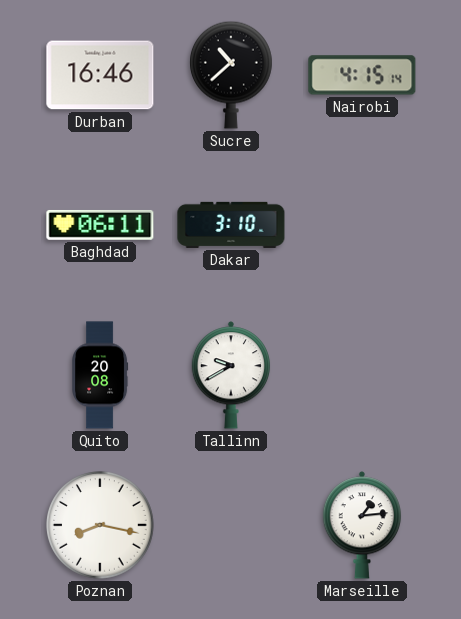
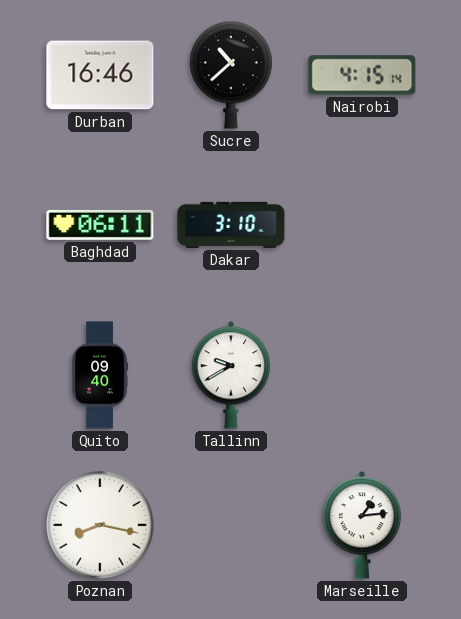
Quito: 20:08 -> 09:40
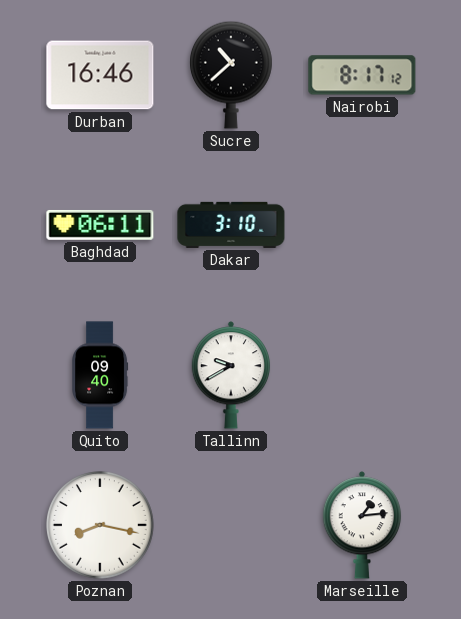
Nairobi: 4:15 -> 8:17
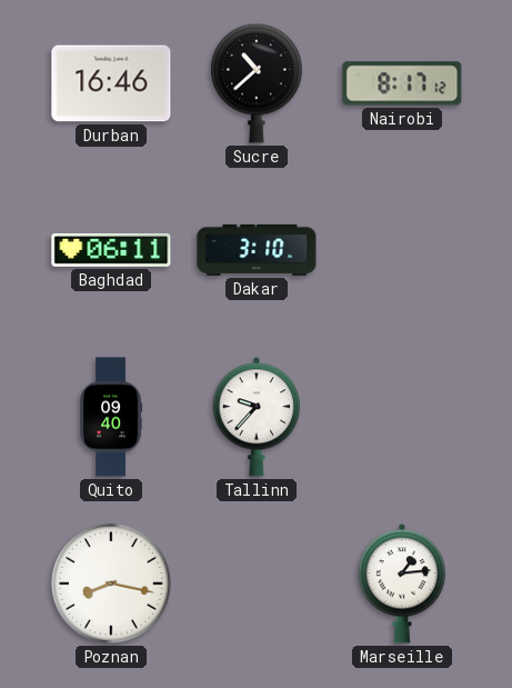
Tallinn: 9:40 -> 9:37
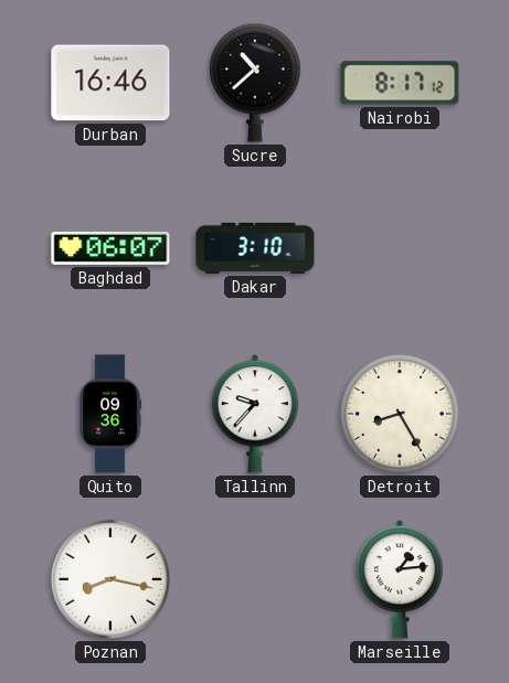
Baghdad: 06:11 -> 06:07
Quito: 09:40 -> 09:36
Detroit: none -> 8:25
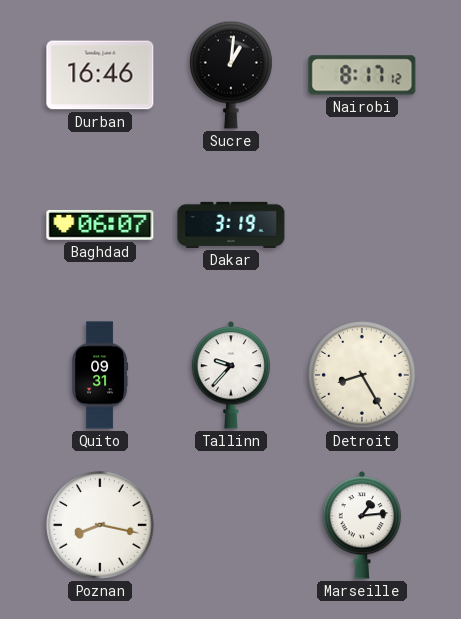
Sucre: 10:38 -> 1:01
Dakar: 3:10 -> 3:19
Quito: 09:36 -> 09:31
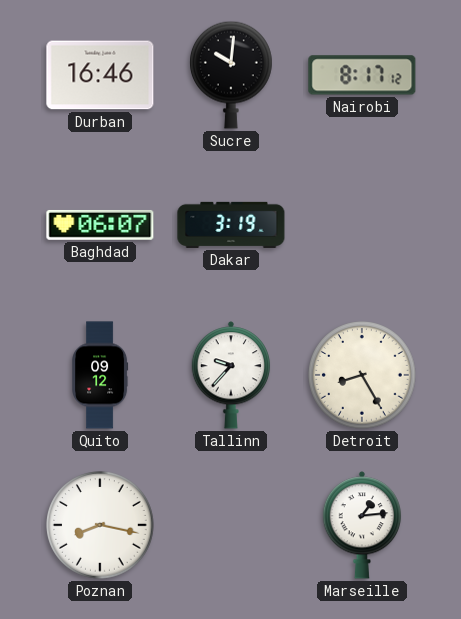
Sucre: 1:01 -> 10:01
Quito: 09:31 -> 09:12
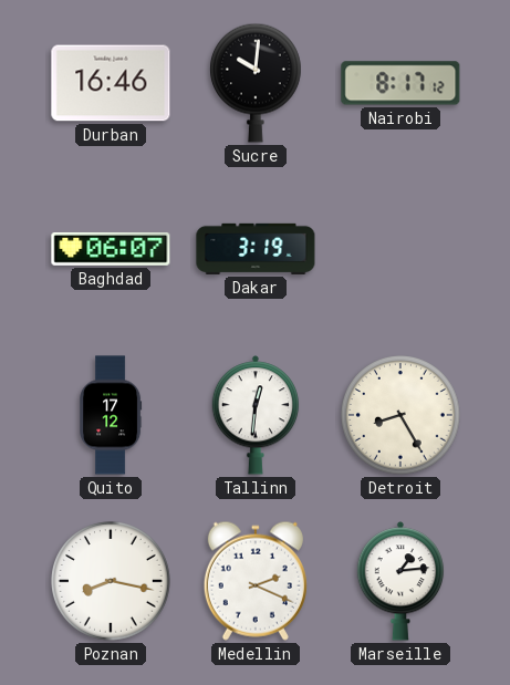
Quito: 09:12 -> 17:12
Tallinn: 9:37 -> 12:31
Medellin: none -> 2:19
